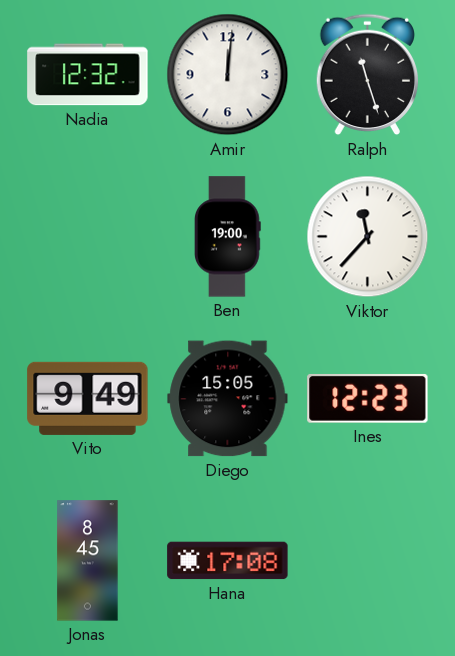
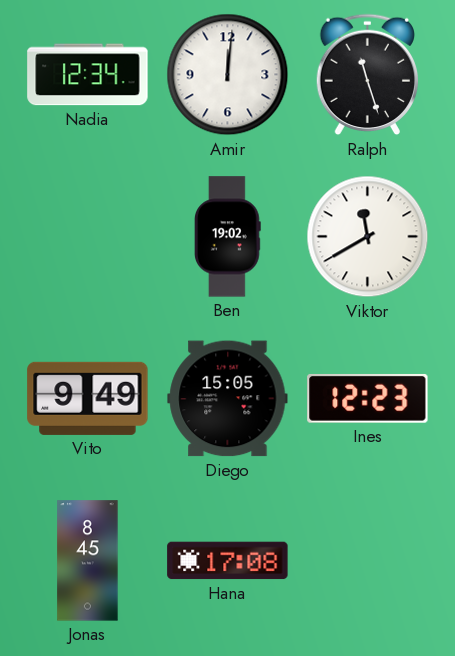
Nadia: 12:32 -> 12:34
Ben: 19:00 -> 19:02
Viktor: 11:37 -> 11:40
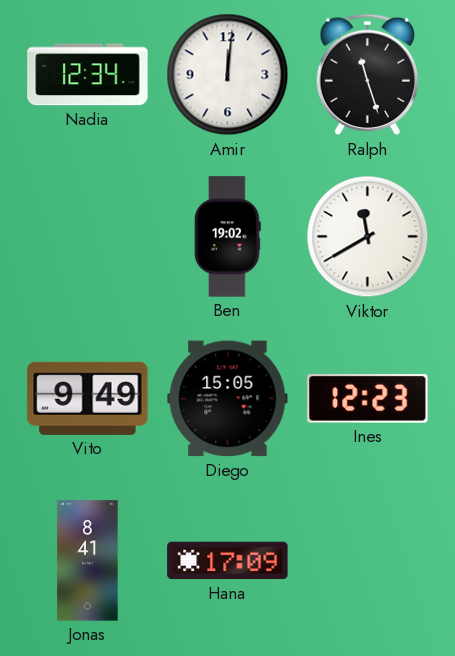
Jonas: 8:45 -> 8:41
Hana: 17:08 -> 17:09
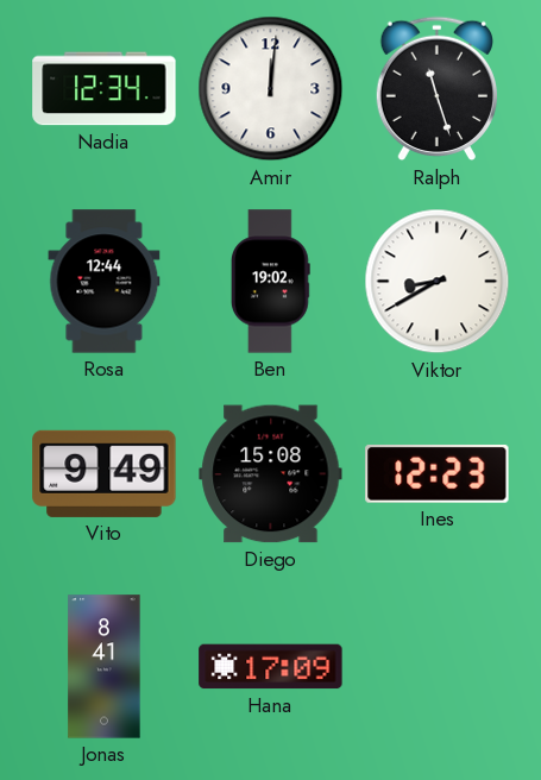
Rosa: none -> 12:44
Viktor: 11:40 -> 8:40
Diego: 15:05 -> 15:08
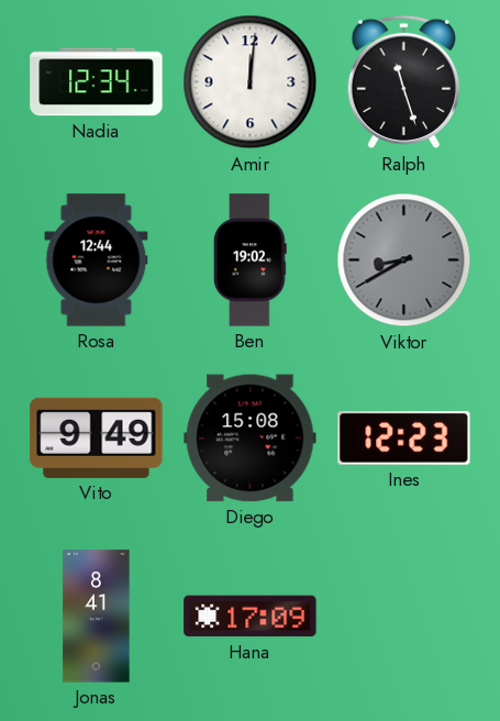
Viktor dial: white -> grey
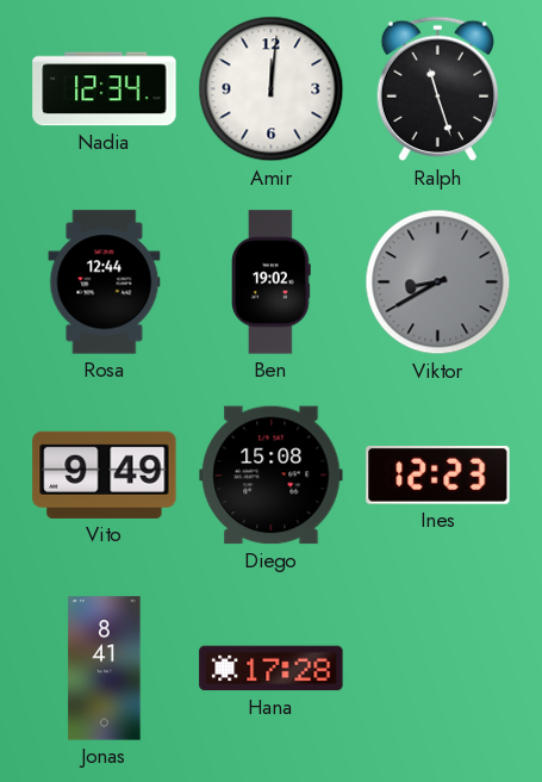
Hana: 17:09 -> 17:28
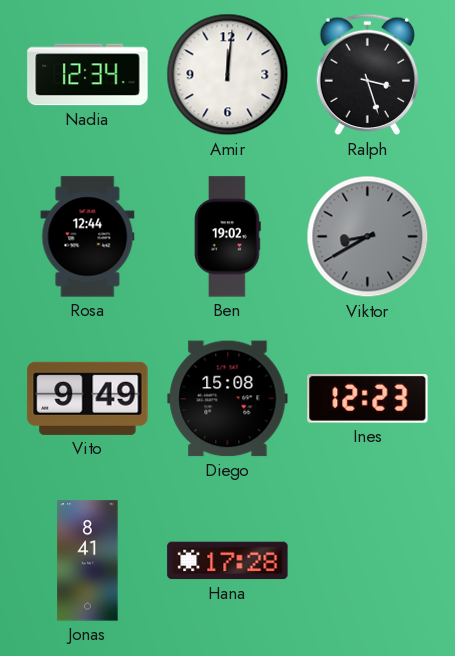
Ralph: 11:27 -> 3:27
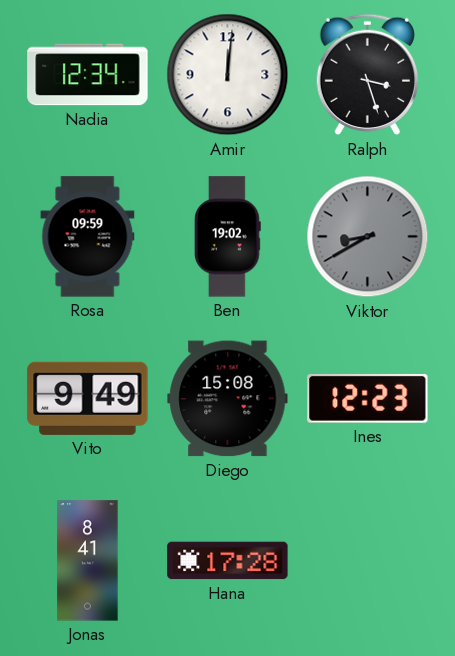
Rosa: 12:44 -> 09:59
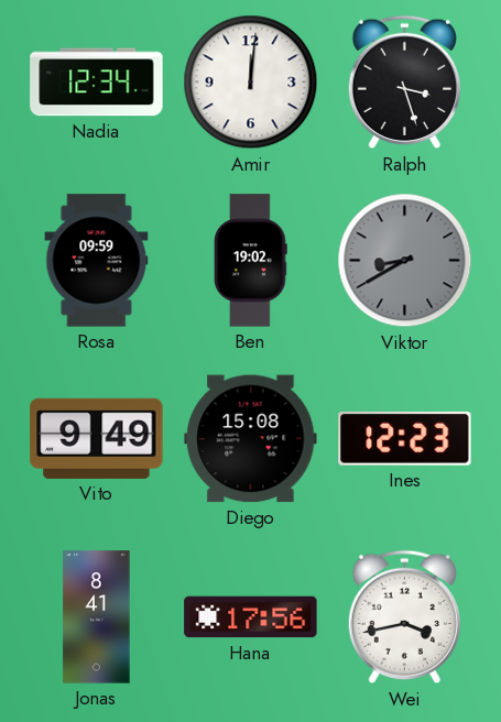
Hana: 17:28 -> 17:56
Wei: none -> 3:43
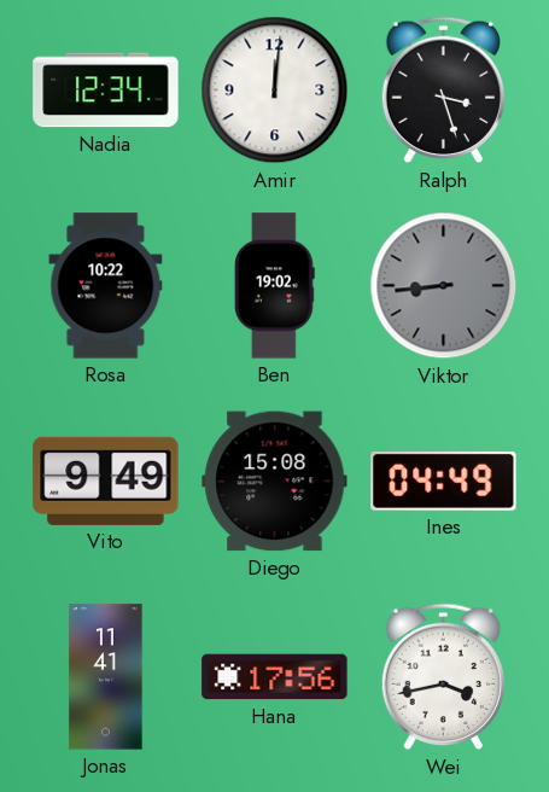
Rosa: 09:59 -> 10:22
Viktor: 8:40 -> 8:44
Ines: 12:23 -> 04:49
Jonas: 8:41 -> 11:41
